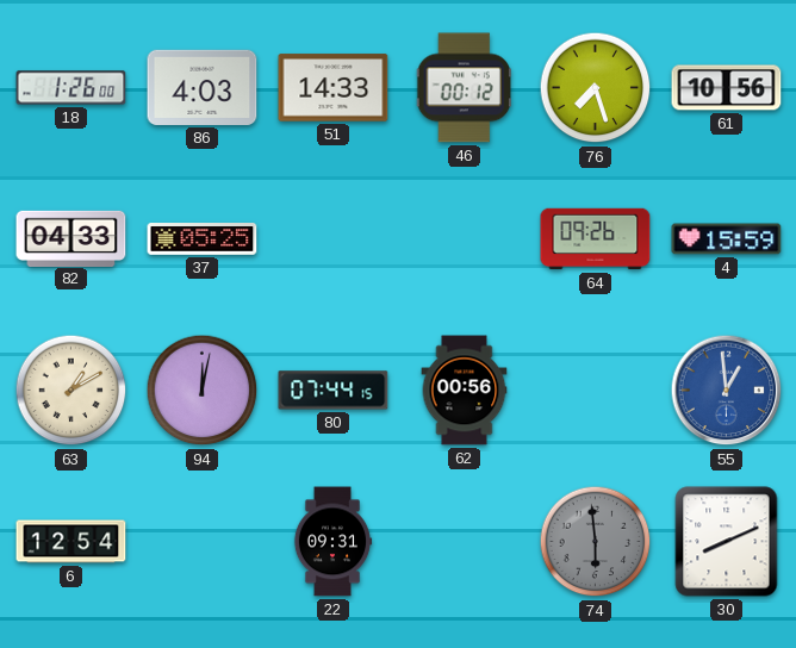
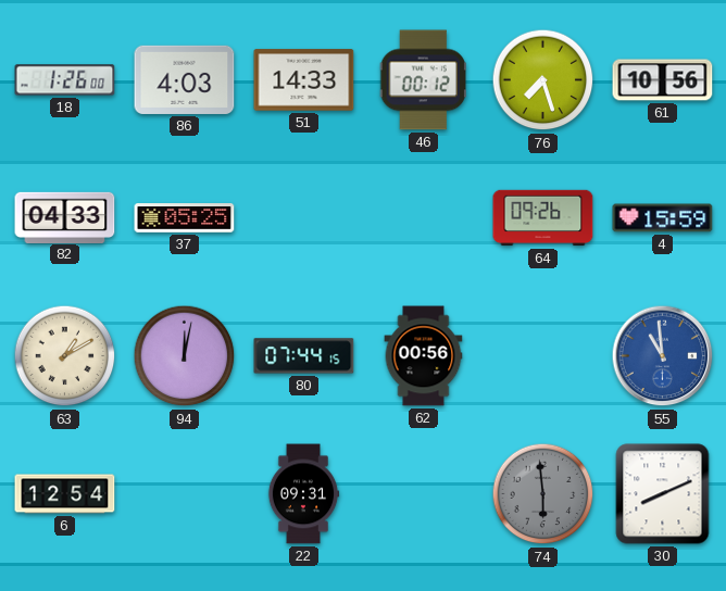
55: 12:59 -> 10:59
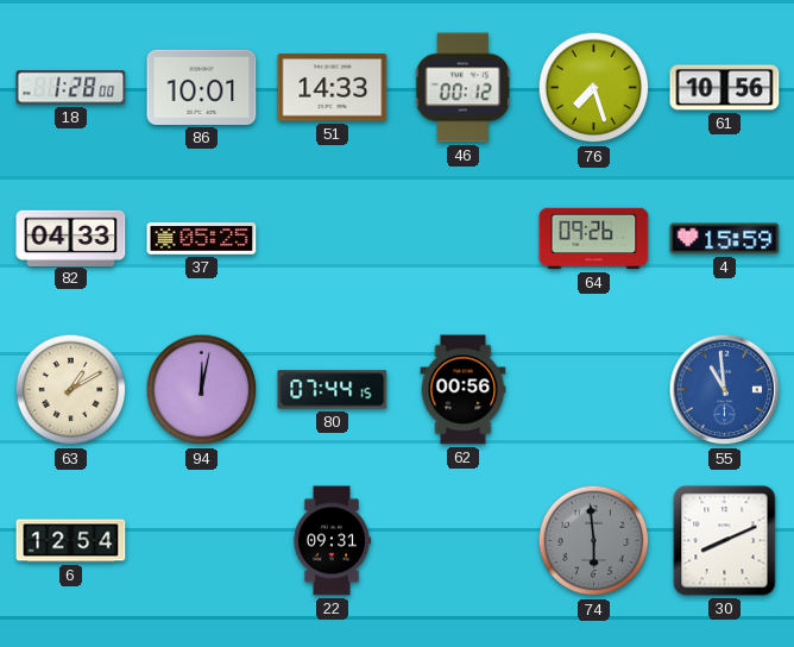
18: 1:26 -> 1:28
86: 4:03 -> 10:01
